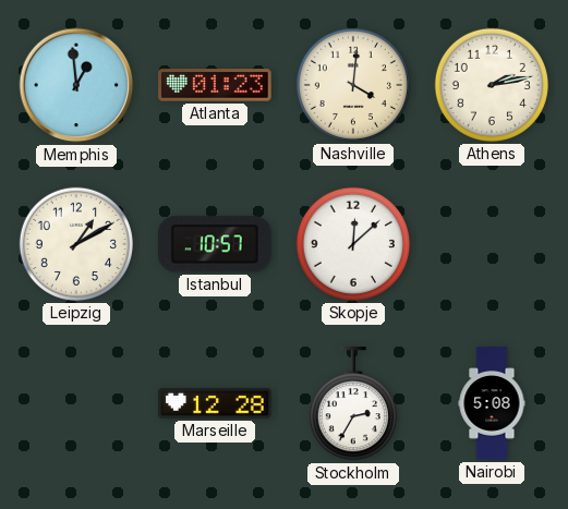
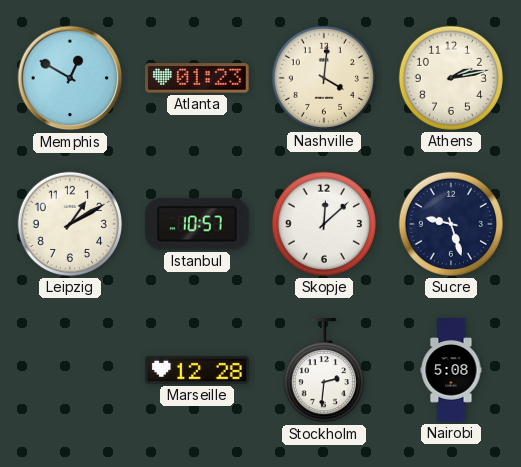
Memphis: 12:59 -> 12:50
Sucre: none -> 9:27
Stockholm: 2:35 -> 2:31
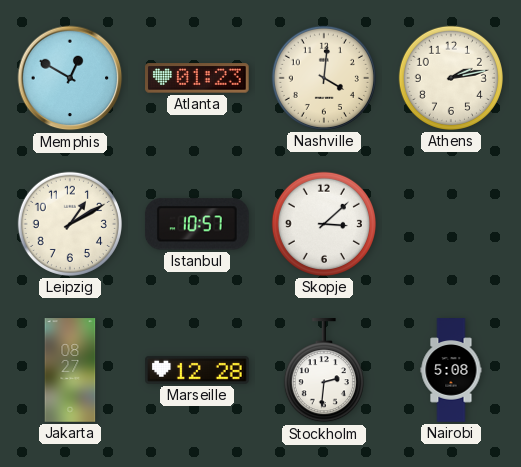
Skopje: 12:08 -> 3:08
Sucre: 9:27 -> none
Jakarta: none -> 08:27
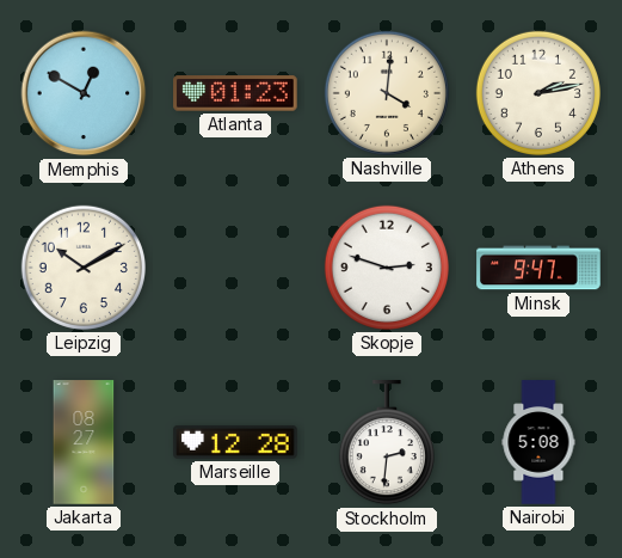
Leipzig: 1:10 -> 10:10
Istanbul: 10:57 -> none
Skopje: 3:08 -> 2:48
Minsk: none -> 9:47
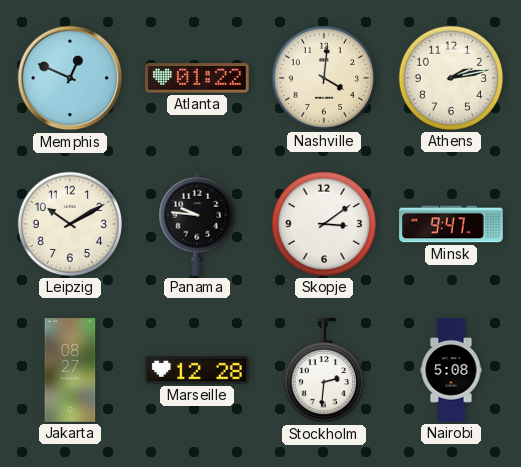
Memphis: 12:50 -> 12:49
Atlanta: 01:23 -> 01:22
Panama: none -> 9:46
Skopje: 2:48 -> 3:09
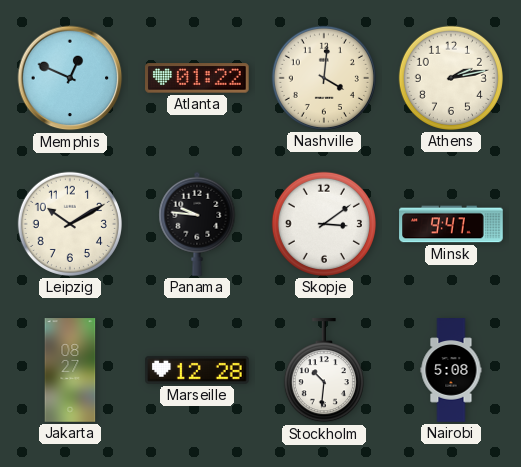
Stockholm: 2:31 -> 10:31
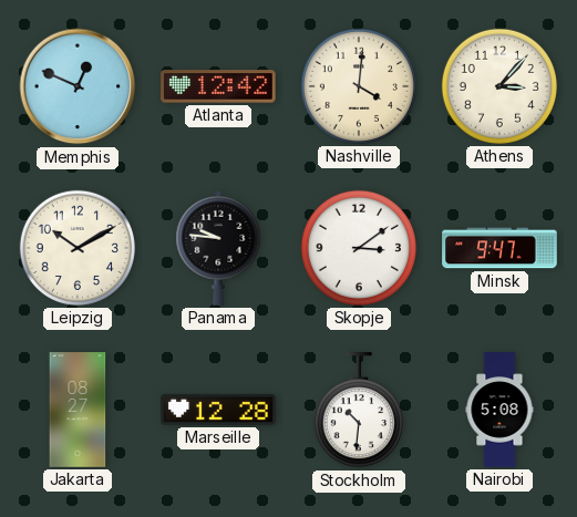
Atlanta: 01:22 -> 12:42
Athens: 2:13 -> 3:07
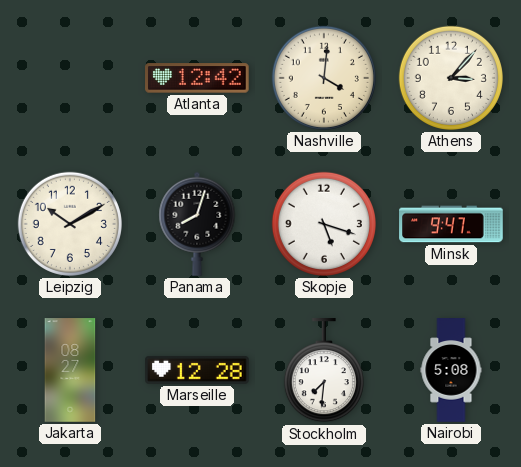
Memphis: 12:49 -> none
Panama: 9:46 -> 8:03
Skopje: 3:09 -> 5:18
Stockholm: 10:31 -> 7:31
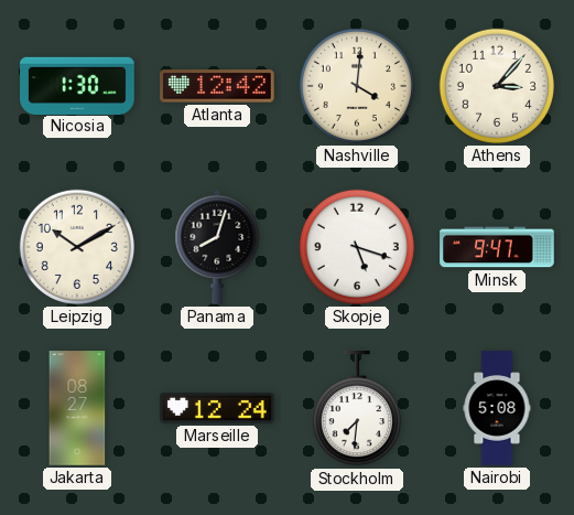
Nicosia: none -> 1:30
Marseille: 12:28 -> 12:24
